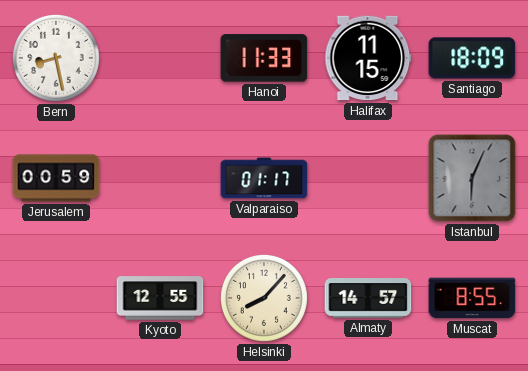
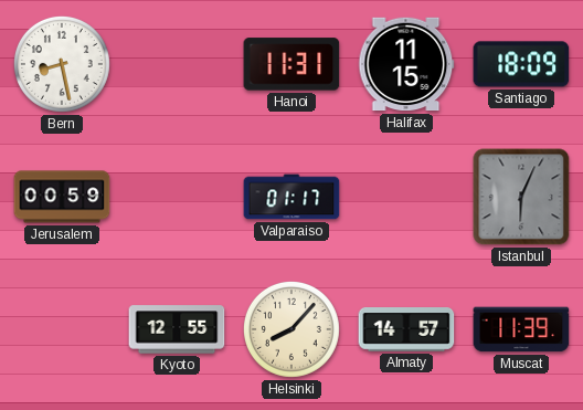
Hanoi: 11:33 -> 11:31
Muscat: 8:55 -> 11:39
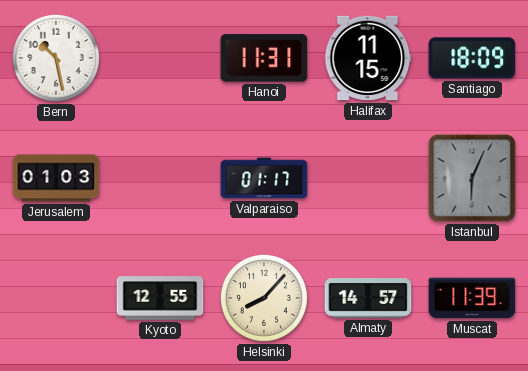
Bern: 8:28 -> 10:28
Jerusalem: 00:59 -> 01:03
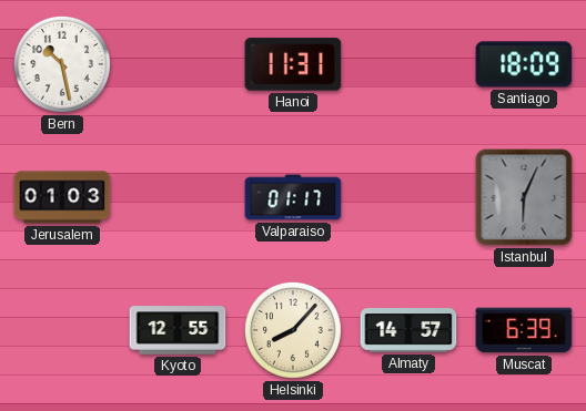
Halifax: 11:15 -> none
Muscat: 11:39 -> 6:39
